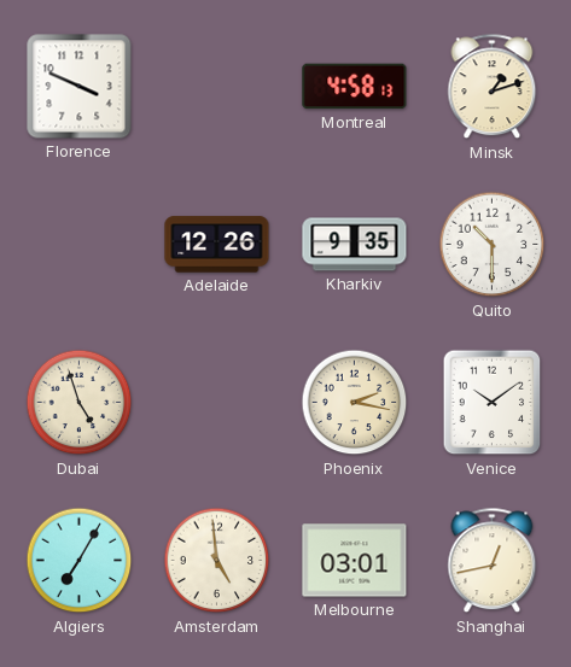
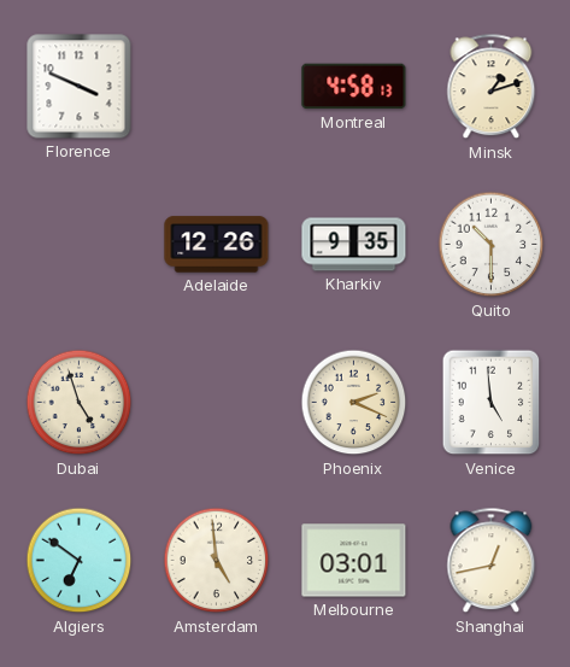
Phoenix: 2:17 -> 2:19
Venice: 10:09 -> 4:59
Algiers: 7:05 -> 6:51
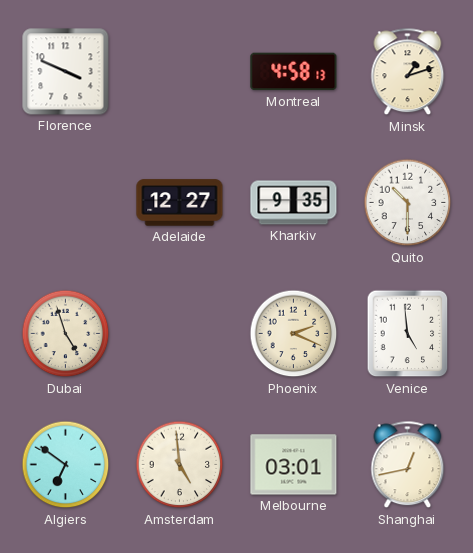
Adelaide: 12:26 -> 12:27
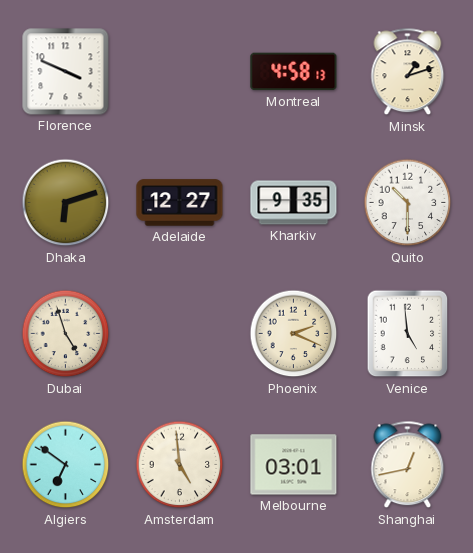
Dhaka: none -> 6:12
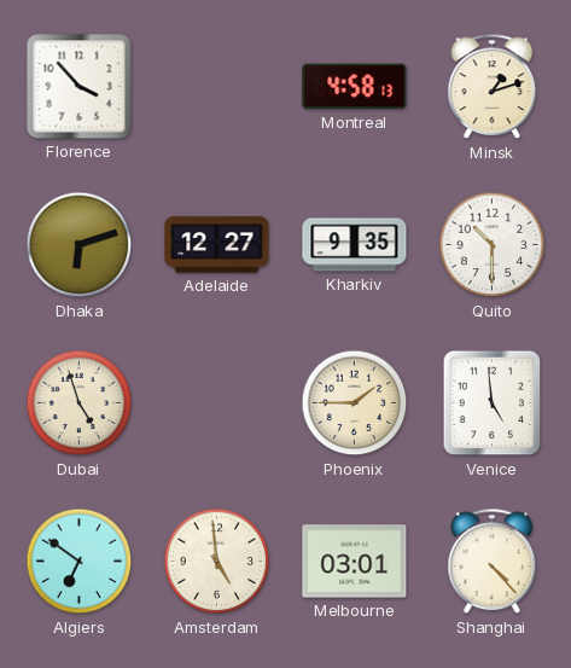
Florence: 3:49 -> 3:53
Phoenix: 2:19 -> 1:45
Shanghai: 12:43 -> 4:23
